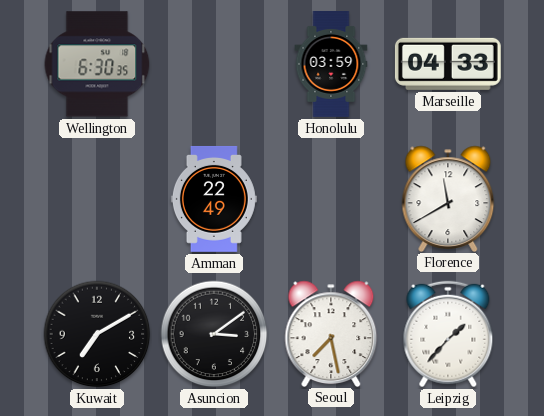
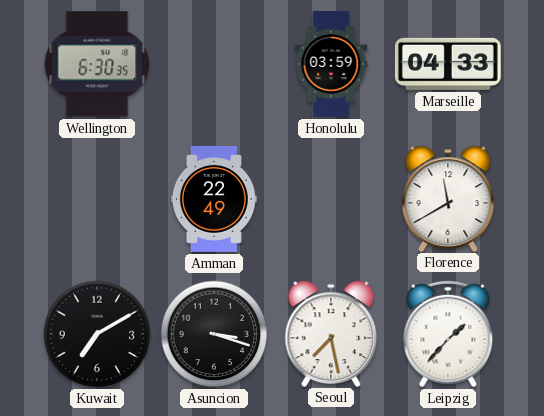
Asuncion: 3:09 -> 3:18
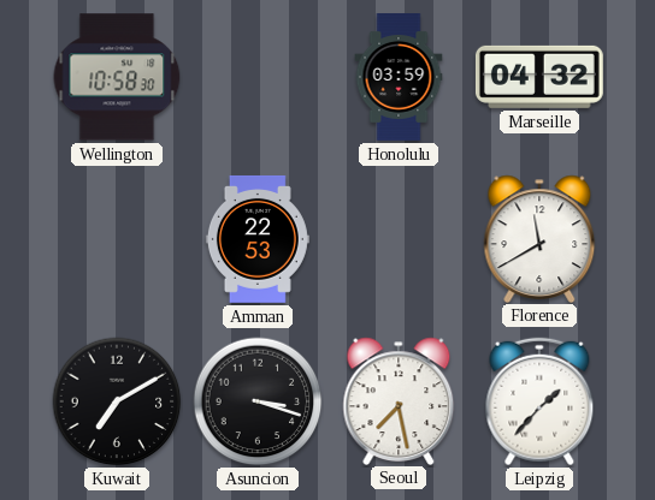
Wellington: 6:30 -> 10:58
Marseille: 04:33 -> 04:32
Amman: 22:49 -> 22:53
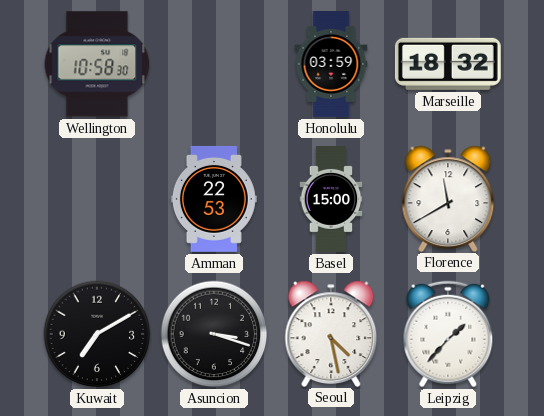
Marseille: 04:32 -> 18:32
Basel: none -> 15:00
Seoul: 7:28 -> 4:28
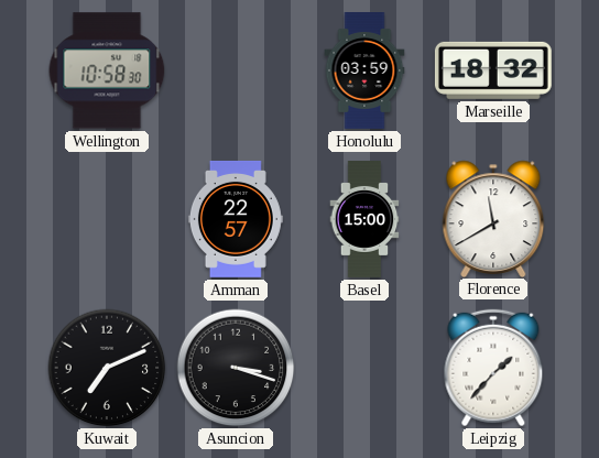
Amman: 22:53 -> 22:57
Kuwait: 7:10 -> 7:11
Seoul: 4:28 -> none
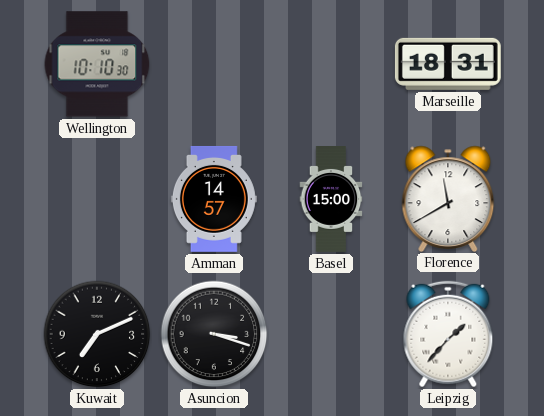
Wellington: 10:58 -> 10:10
Honolulu: 03:59 -> none
Marseille: 18:32 -> 18:31
Amman: 22:57 -> 14:57
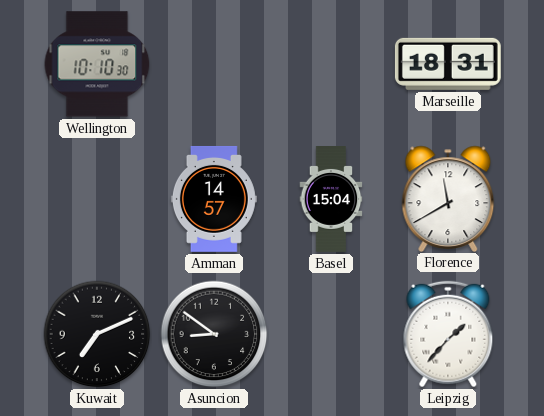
Basel: 15:00 -> 15:04
Asuncion: 3:18 -> 8:51
